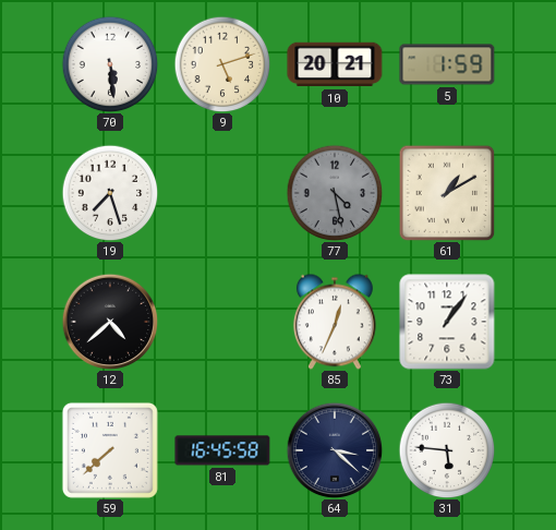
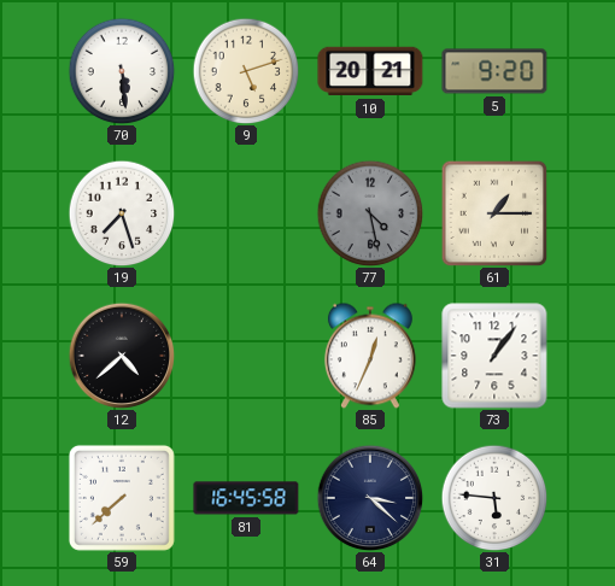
5: 1:59 -> 9:20
61: 1:10 -> 1:15
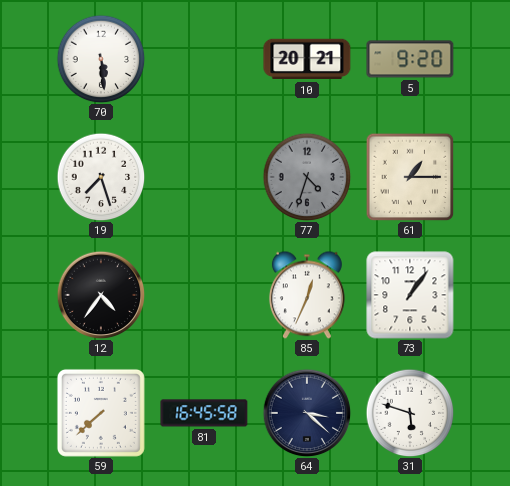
9: 5:12 -> none
77: 4:28 -> 4:33
12: 4:38 -> 4:36
31: 5:46 -> 5:48
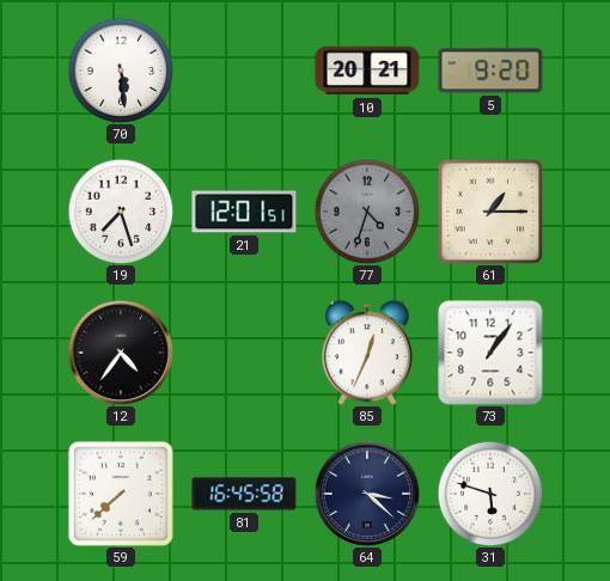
21: none -> 12:01
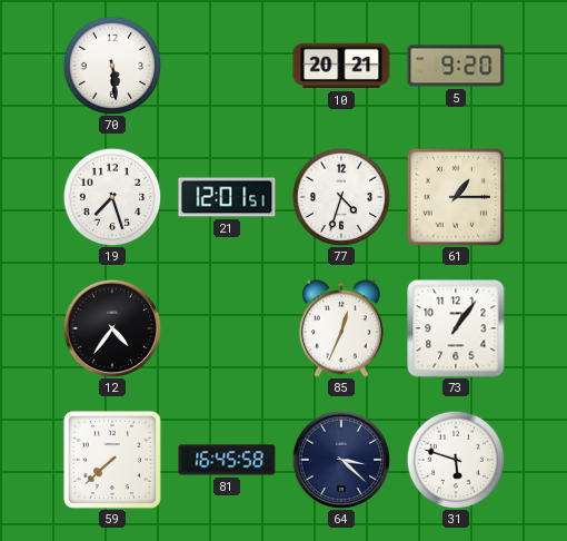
77 dial: grey -> white
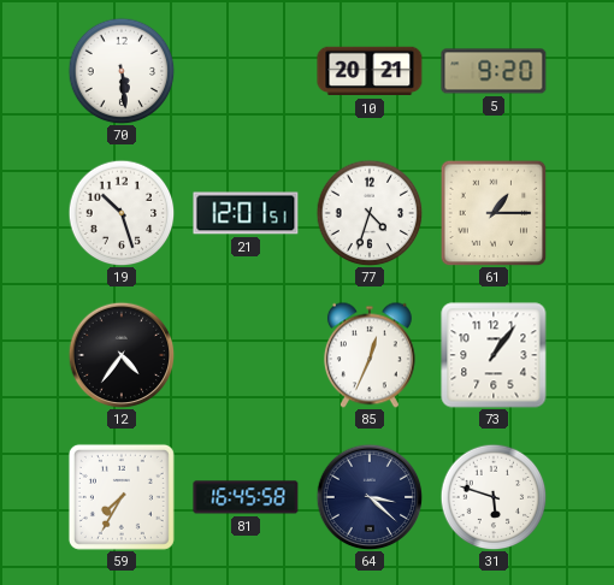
19: 7:27 -> 10:27
59: 7:38 -> 7:35
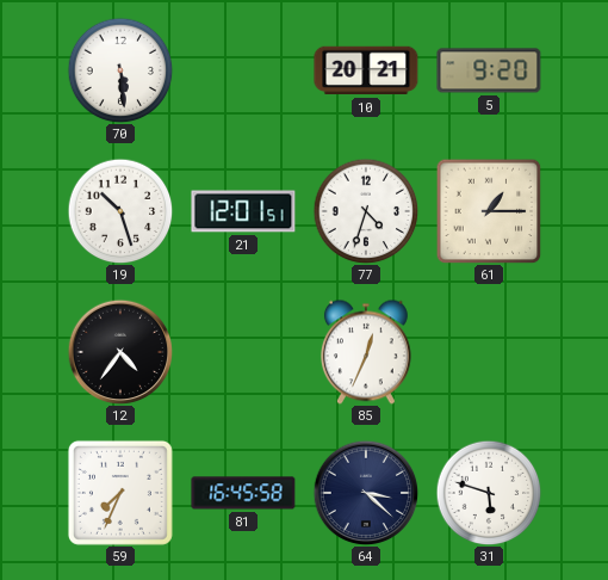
73: 1:06 -> none
59: 7:35 -> 7:34
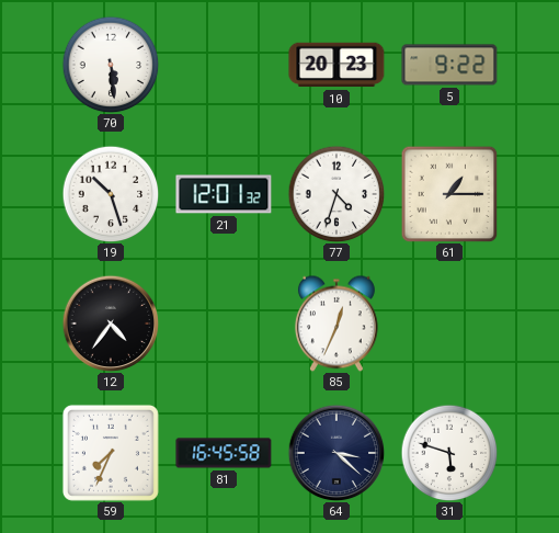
10: 20:21 -> 20:23
5: 9:20 -> 9:22
21: 12:01:51 -> 12:01:32
